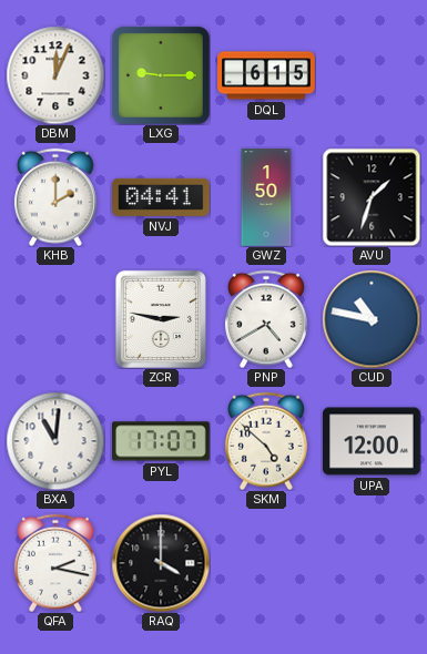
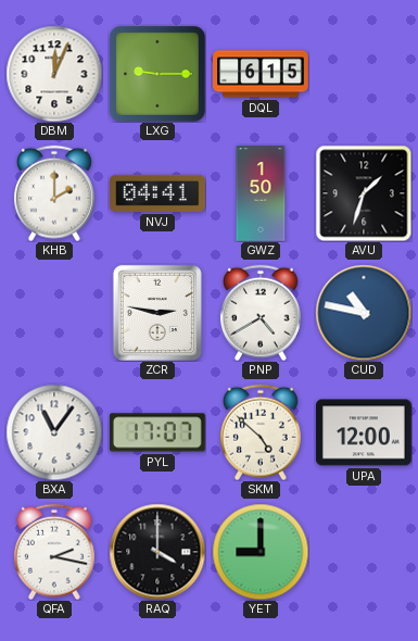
BXA: 11:01 -> 11:06
YET: none -> 9:00
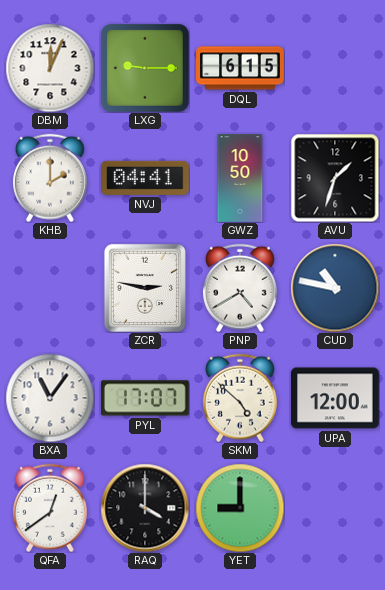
GWZ: 1:50 -> 10:50
QFA: 2:17 -> 12:39
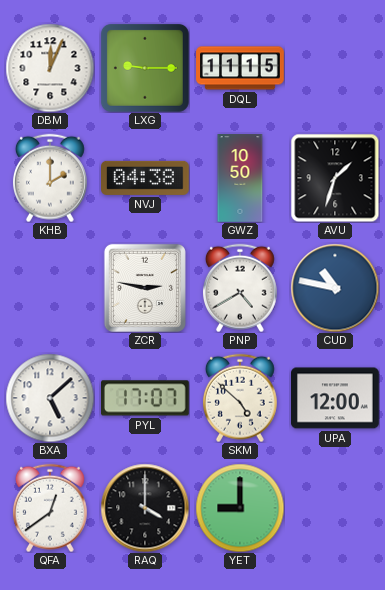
DQL: 6:15 -> 11:15
NVJ: 04:41 -> 04:38
BXA: 11:06 -> 5:08
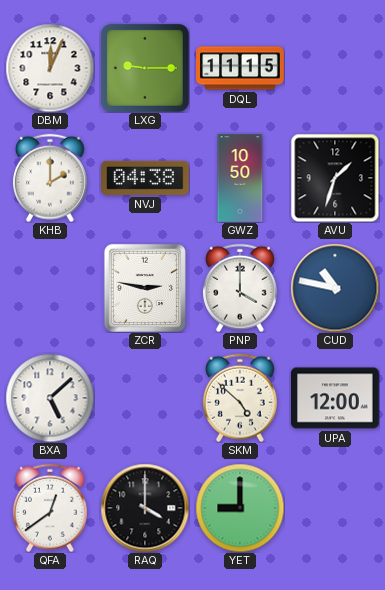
PNP: 4:40 -> 4:00
PYL: 17:07 -> none
